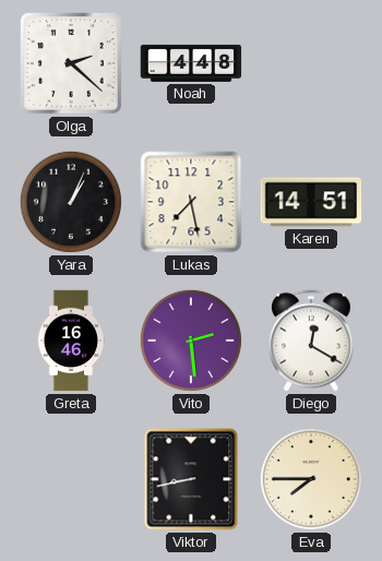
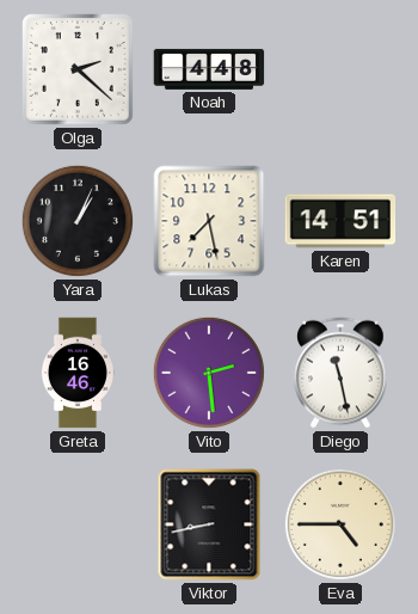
Diego: 12:20 -> 11:28
Eva: 7:45 -> 4:45
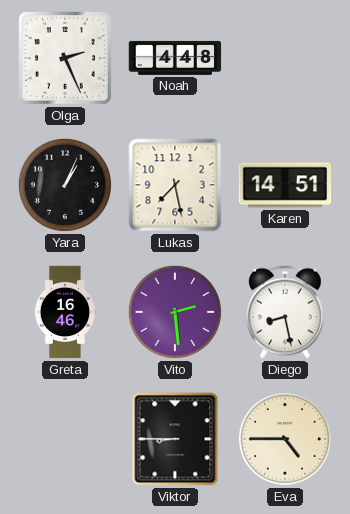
Olga: 2:22 -> 2:26
Diego: 11:28 -> 8:28
Viktor: 8:43 -> 8:45
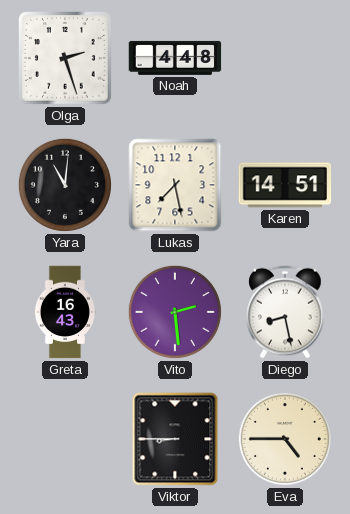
Olga: 2:26 -> 2:27
Yara: 1:04 -> 11:01
Greta: 16:46 -> 16:43
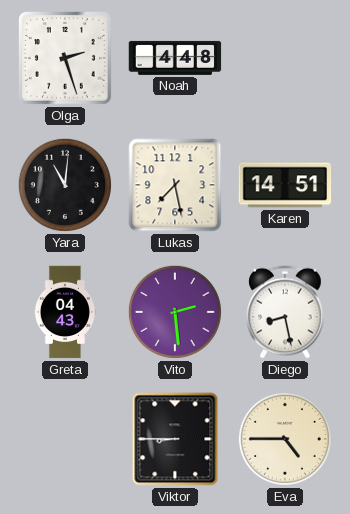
Greta: 16:43 -> 04:43
